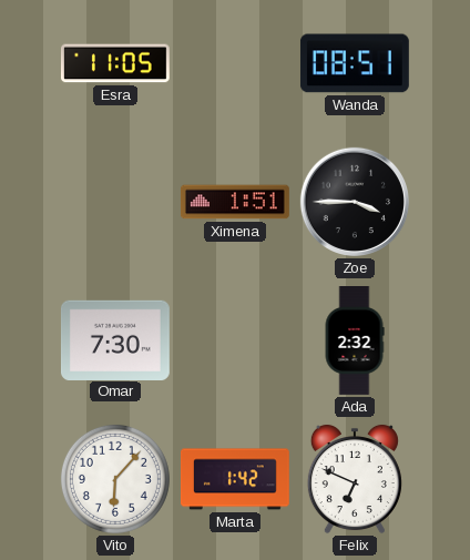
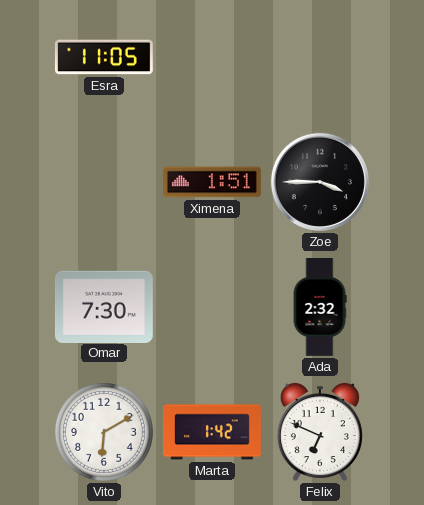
Wanda: 08:51 -> none
Vito: 6:07 -> 6:10
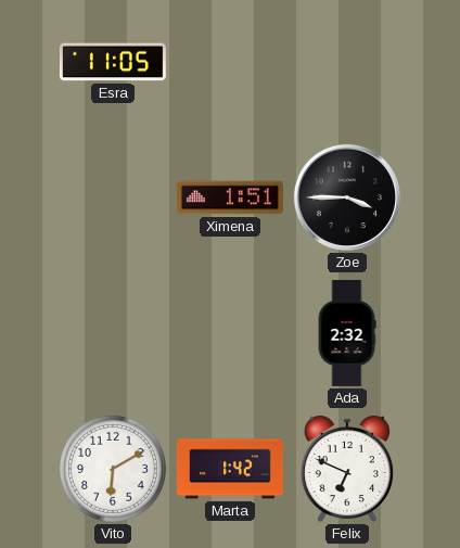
Omar: 7:30 -> none
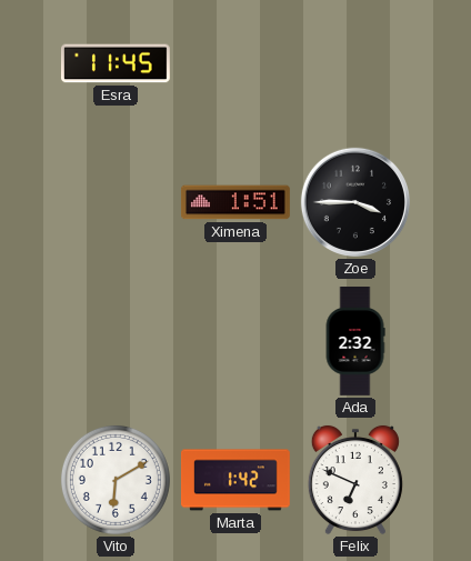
Esra: 11:05 -> 11:45
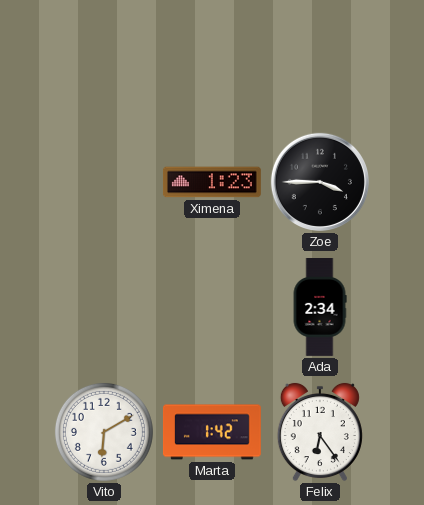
Esra: 11:45 -> none
Ximena: 1:51 -> 1:23
Ada: 2:32 -> 2:34
Felix: 6:49 -> 6:24
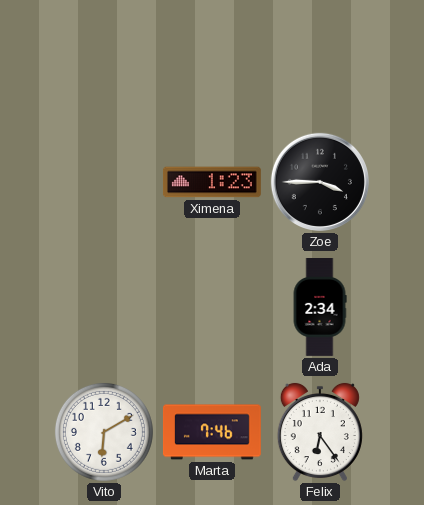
Marta: 1:42 -> 7:46
